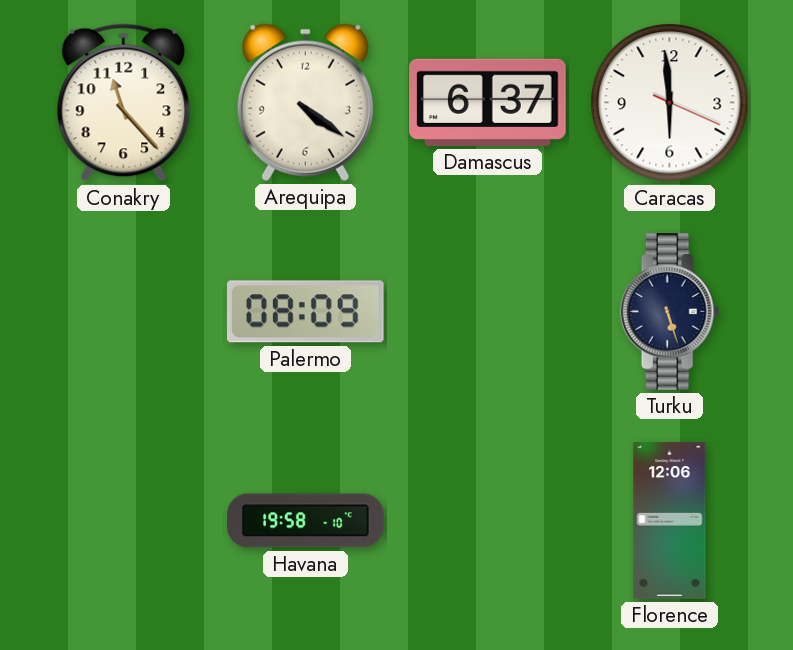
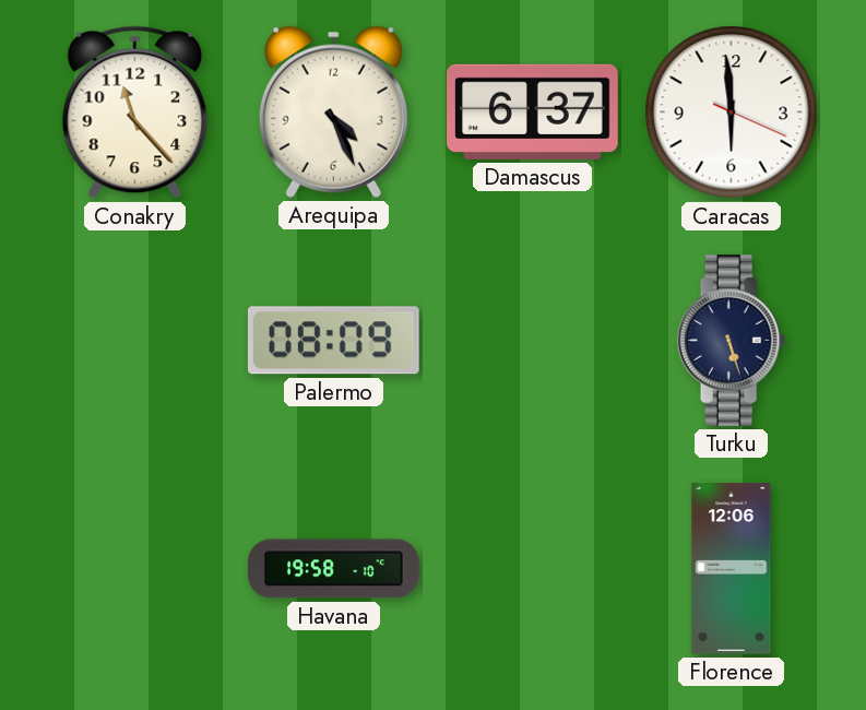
Arequipa: 4:21 -> 4:26
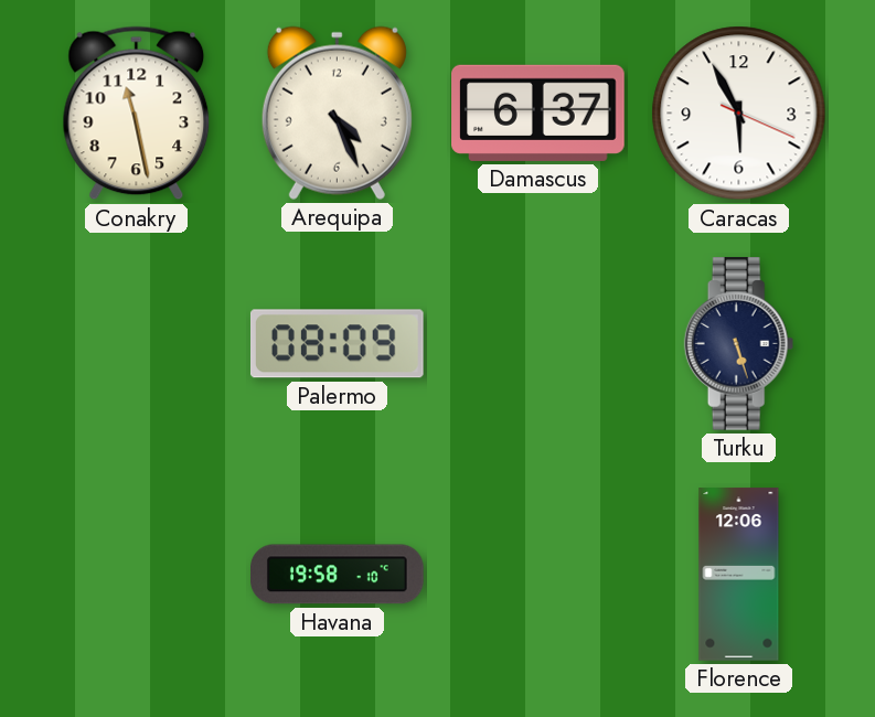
Conakry: 11:23 -> 11:28
Caracas: 5:59 -> 5:55
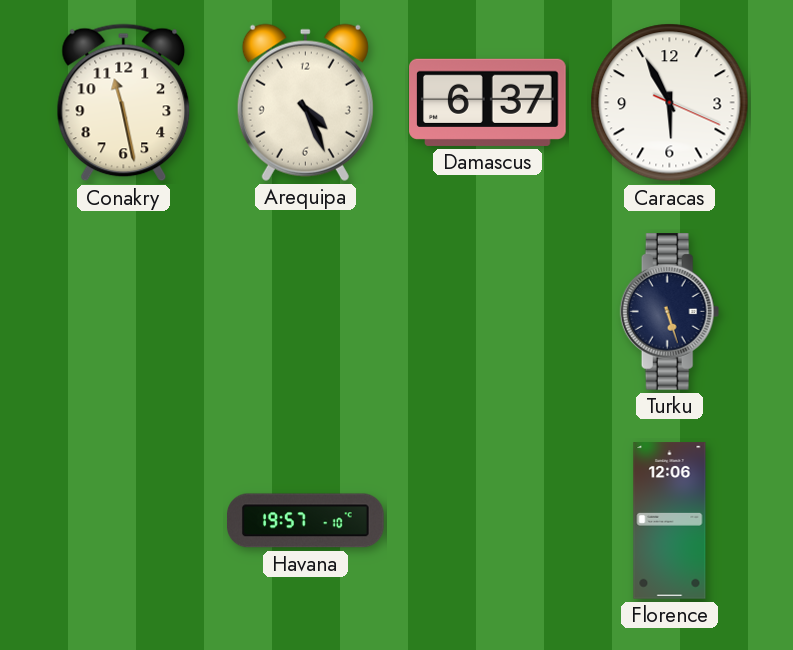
Palermo: 08:09 -> none
Havana: 19:58 -> 19:57
